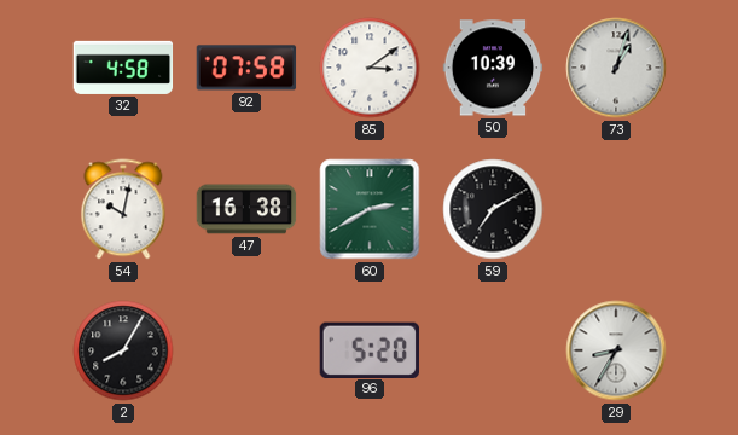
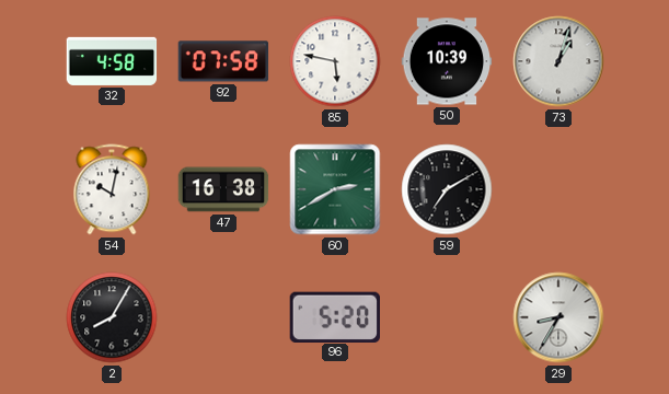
85: 3:09 -> 5:47
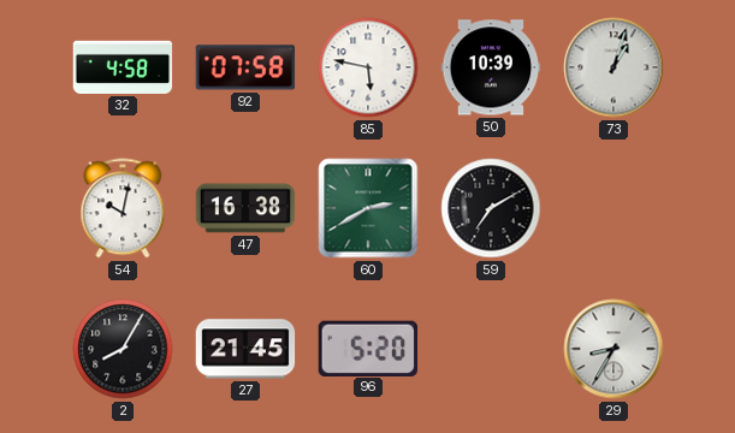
27: none -> 21:45
